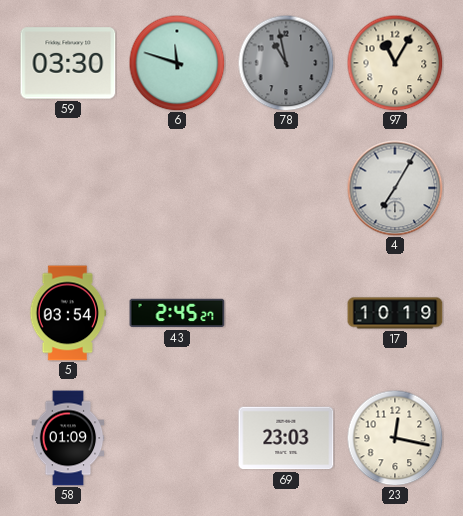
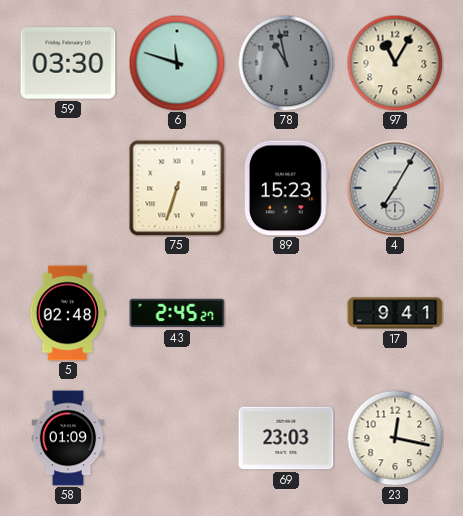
75: none -> 6:33
89: none -> 15:23
5: 03:54 -> 02:48
17: 10:19 -> 9:41
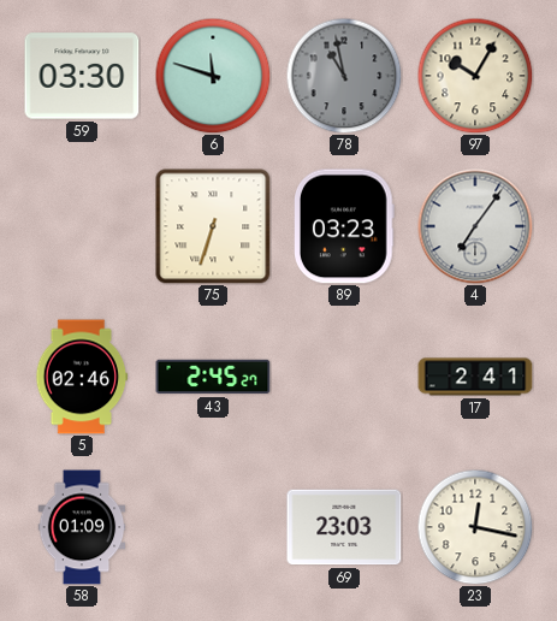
97: 11:05 -> 10:05
89: 15:23 -> 03:23
4: 7:05 -> 7:06
5: 02:48 -> 02:46
17: 9:41 -> 2:41
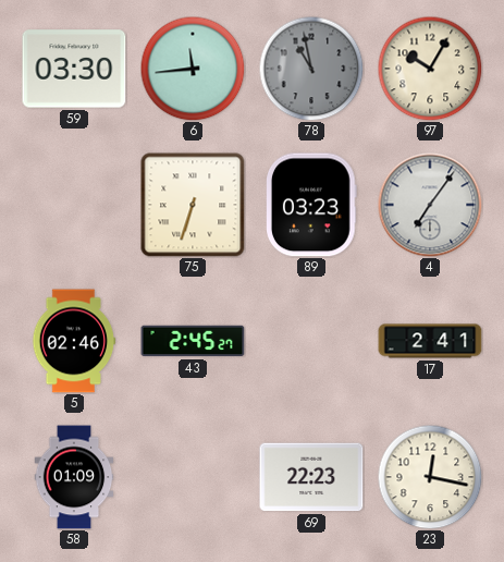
6: 11:48 -> 11:44
69: 23:03 -> 22:23
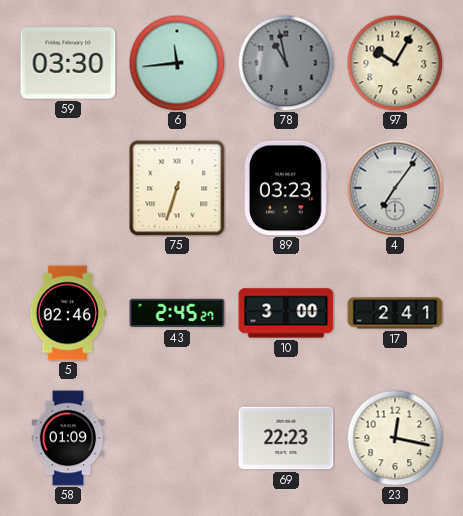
10: none -> 3:00
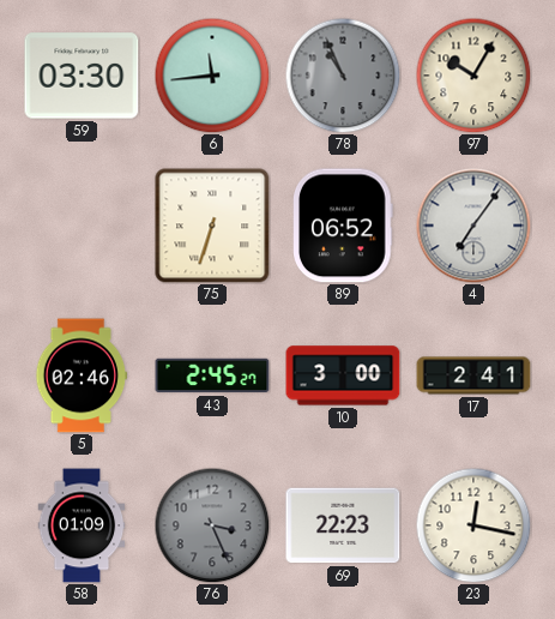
78: 10:58 -> 10:56
89: 03:23 -> 06:52
76: none -> 3:26
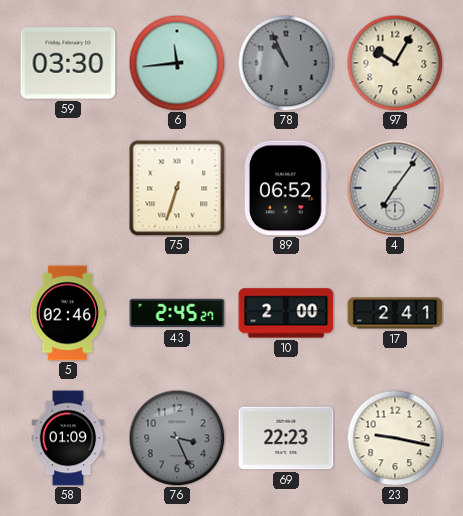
10: 3:00 -> 2:00
23: 12:17 -> 9:17
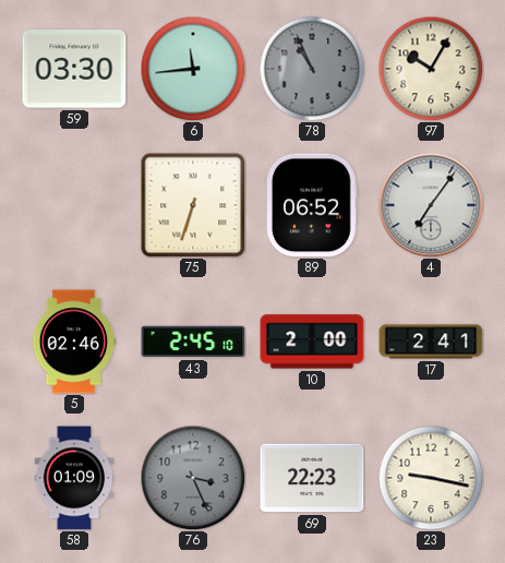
43: 2:45:27 -> 2:45:10
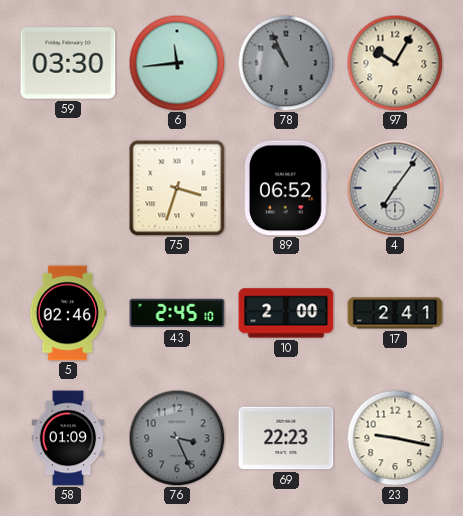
75: 6:33 -> 3:33
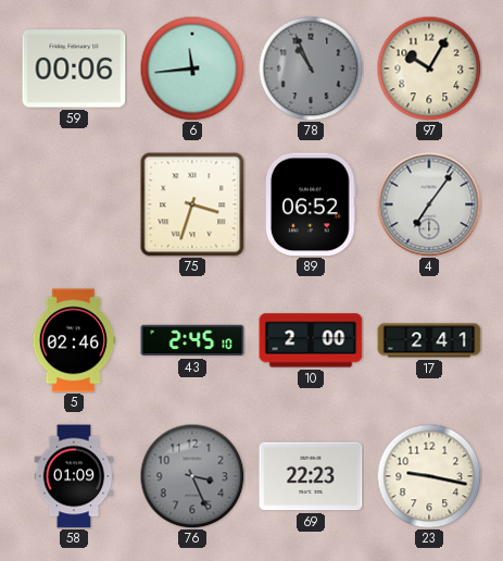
59: 03:30 -> 00:06
